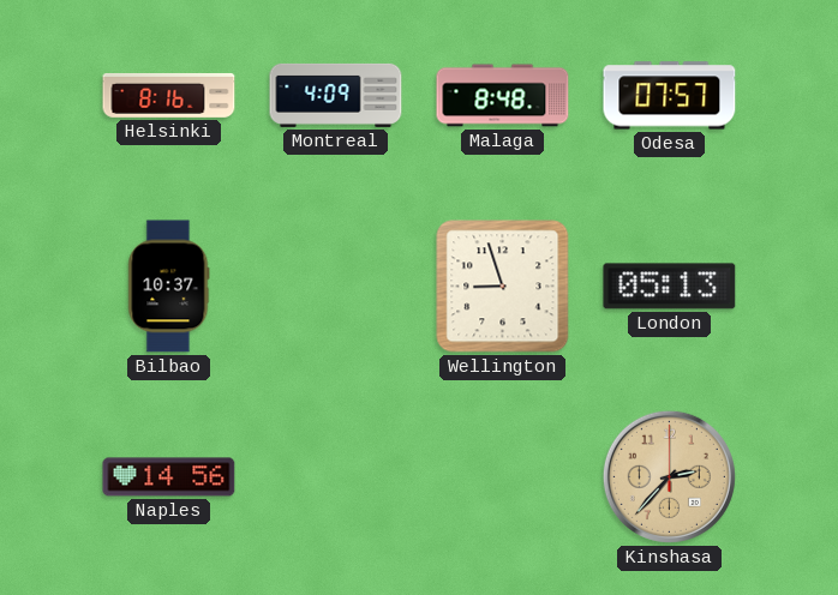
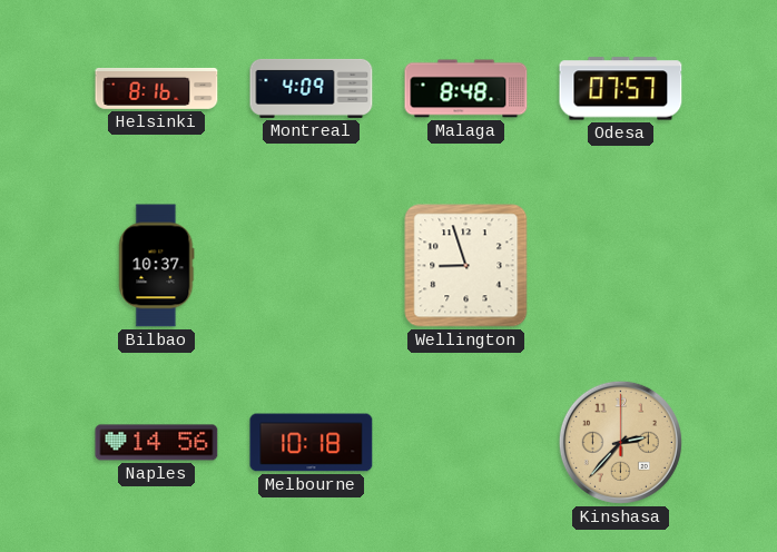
London: 05:13 -> none
Melbourne: none -> 10:18
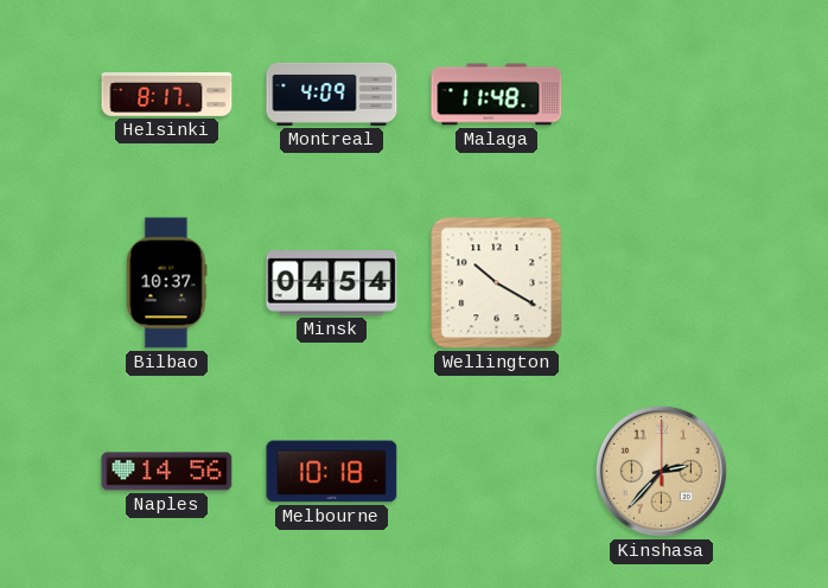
Helsinki: 8:16 -> 8:17
Malaga: 8:48 -> 11:48
Odesa: 07:57 -> none
Minsk: none -> 04:54
Wellington: 8:57 -> 10:20
